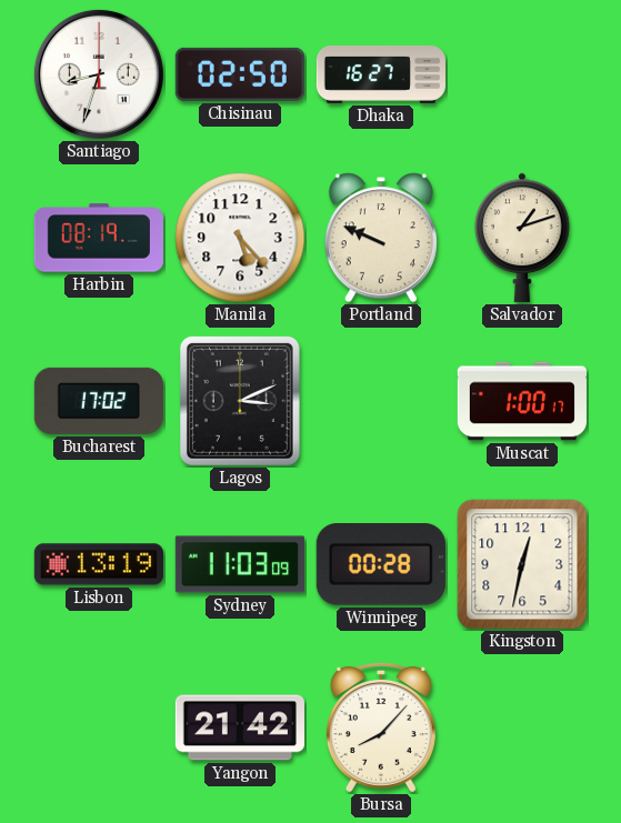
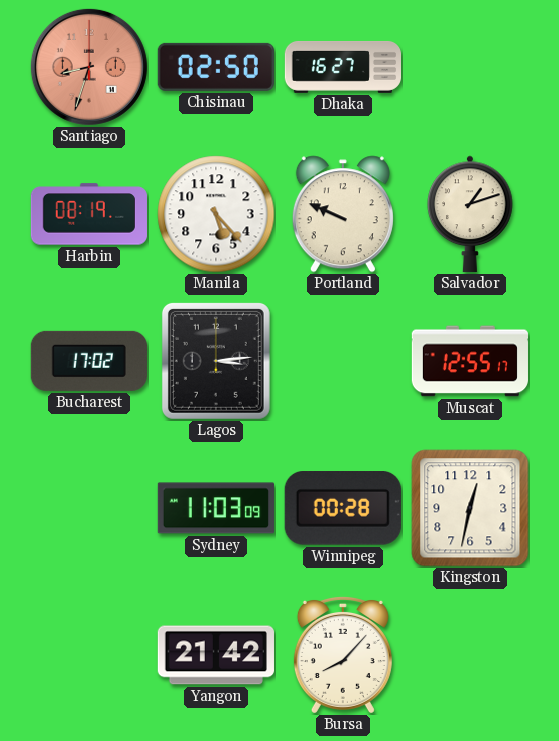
Santiago dial: white -> salmon
Lagos: 3:11 -> 3:14
Muscat: 1:00 -> 12:55
Lisbon: 13:19 -> none
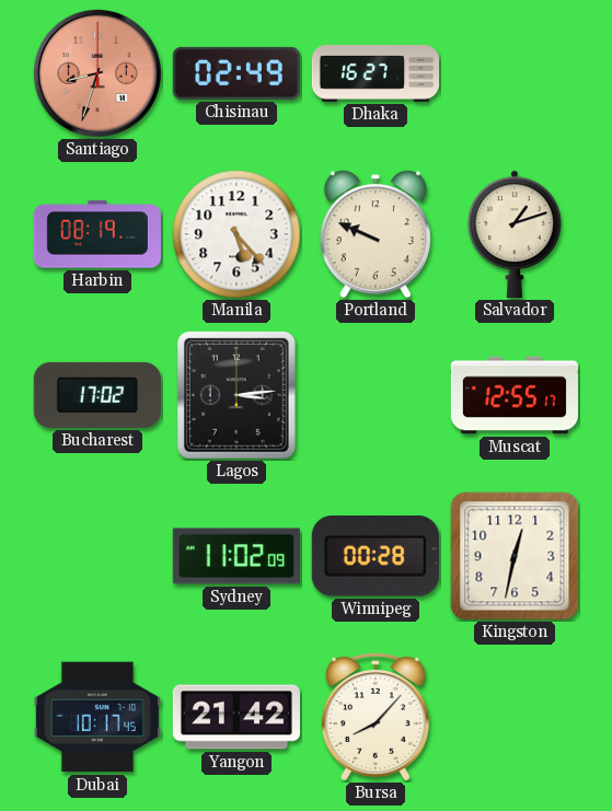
Chisinau: 02:50 -> 02:49
Sydney: 11:03 -> 11:02
Dubai: none -> 10:17
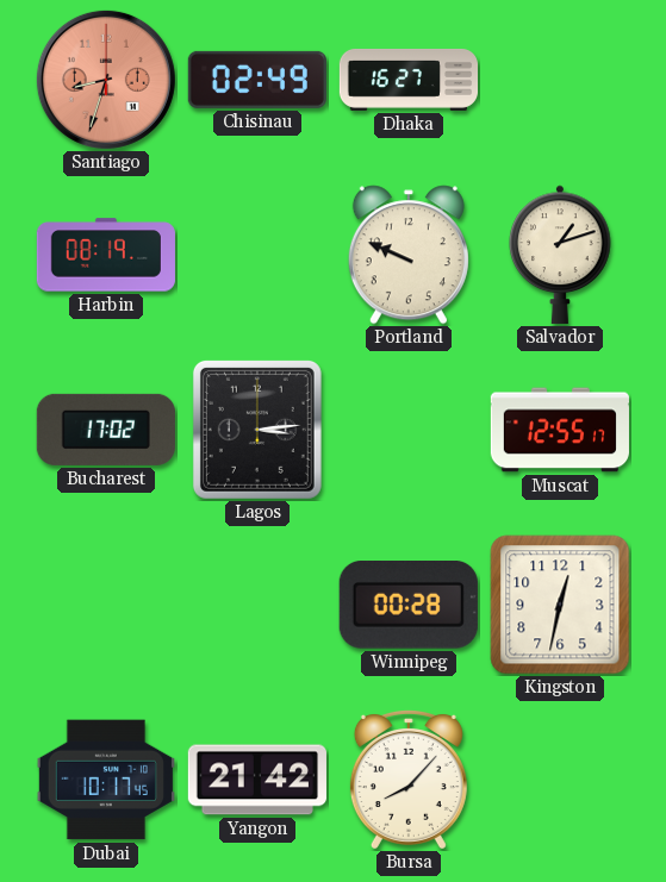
Manila: 5:23 -> none
Sydney: 11:02 -> none
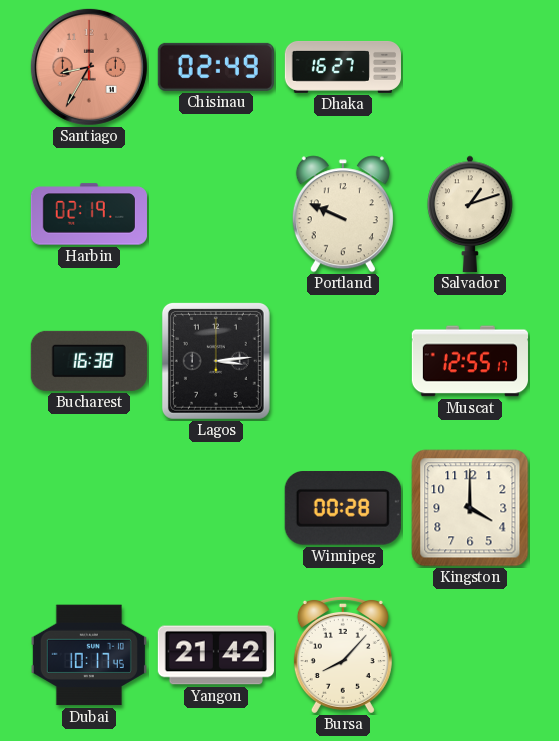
Santiago: 8:33 -> 8:35
Harbin: 08:19 -> 02:19
Bucharest: 17:02 -> 16:38
Kingston: 12:32 -> 4:00
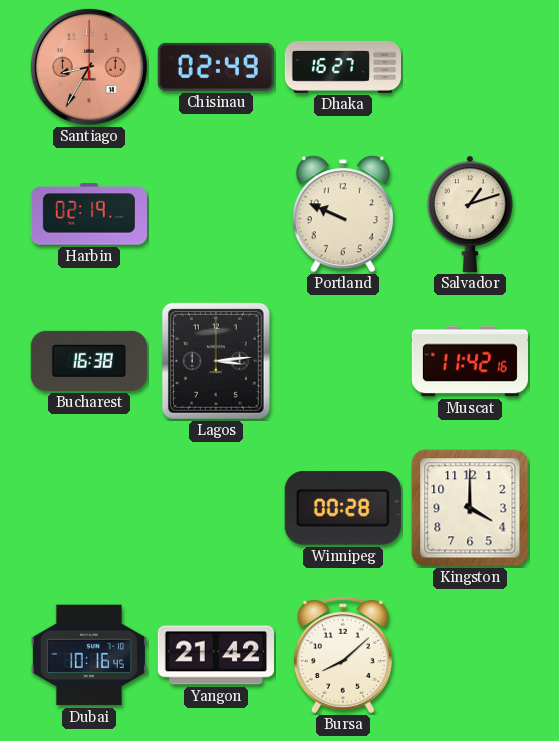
Muscat: 12:55 -> 11:42
Dubai: 10:17 -> 10:16
Bursa: 8:07 -> 8:08
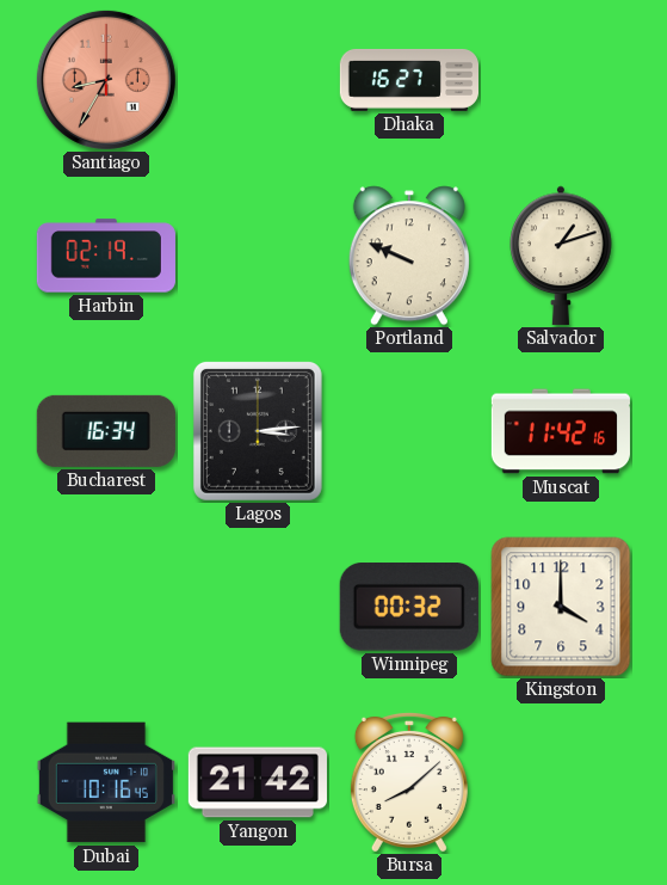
Chisinau: 02:49 -> none
Bucharest: 16:38 -> 16:34
Winnipeg: 00:28 -> 00:32
